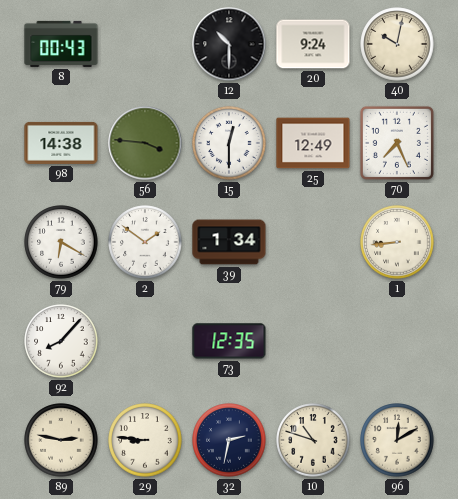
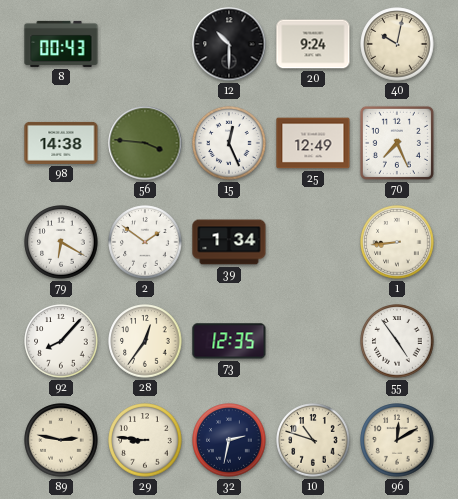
15: 12:30 -> 12:26
28: none -> 12:36
55: none -> 4:54
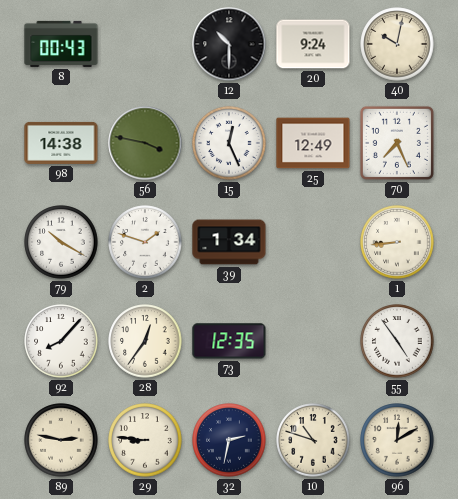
56: 3:46 -> 3:47
79: 6:20 -> 10:20
2: 1:51 -> 1:48
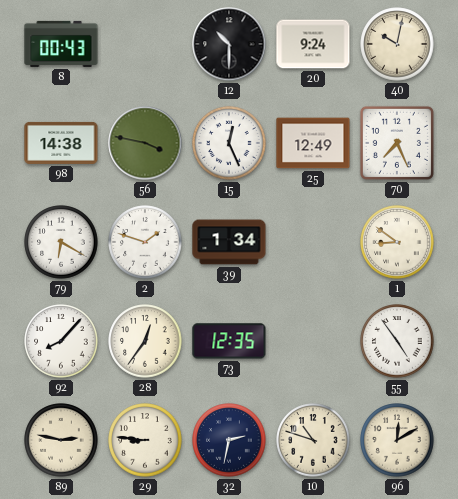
79: 10:20 -> 6:20
1: 8:44 -> 8:51
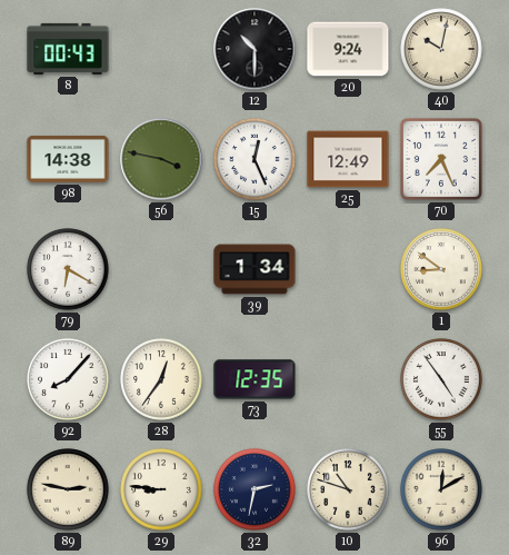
2: 1:48 -> none
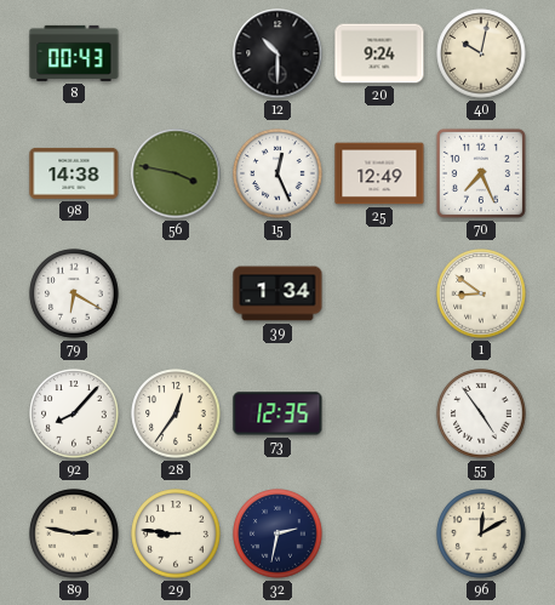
10: 10:48 -> none
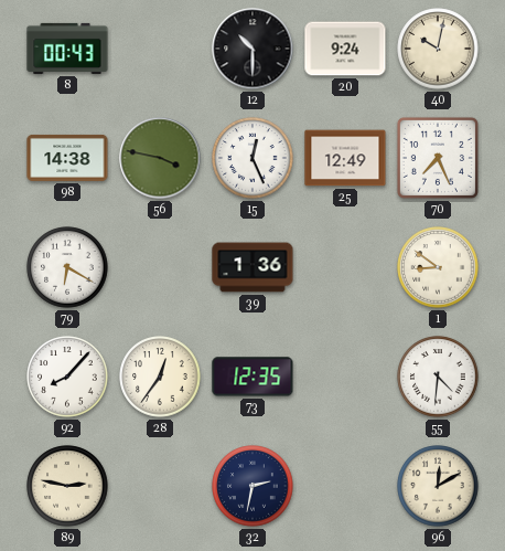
39: 1:34 -> 1:36
55: 4:54 -> 4:31
29: 8:46 -> none
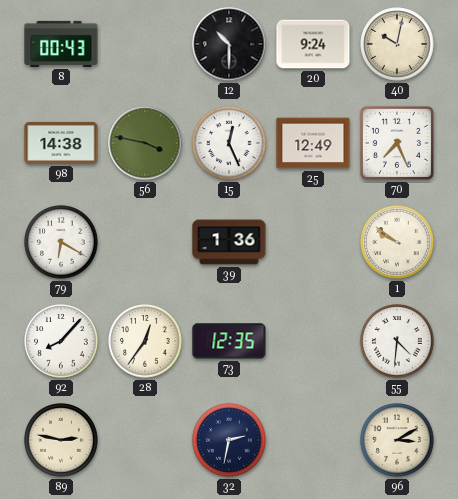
1: 8:51 -> 9:51
96: 12:10 -> 3:10
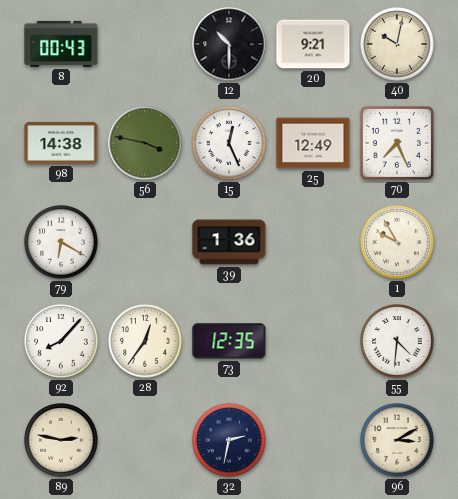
20: 9:24 -> 9:21
1: 9:51 -> 9:55
